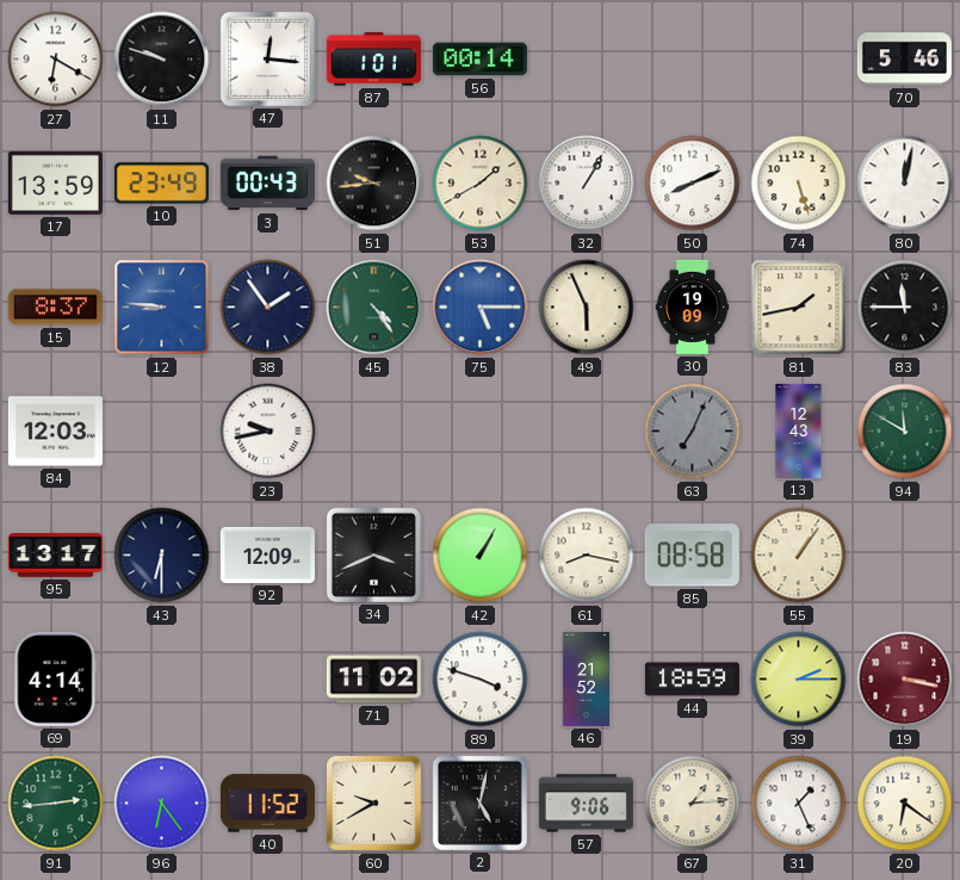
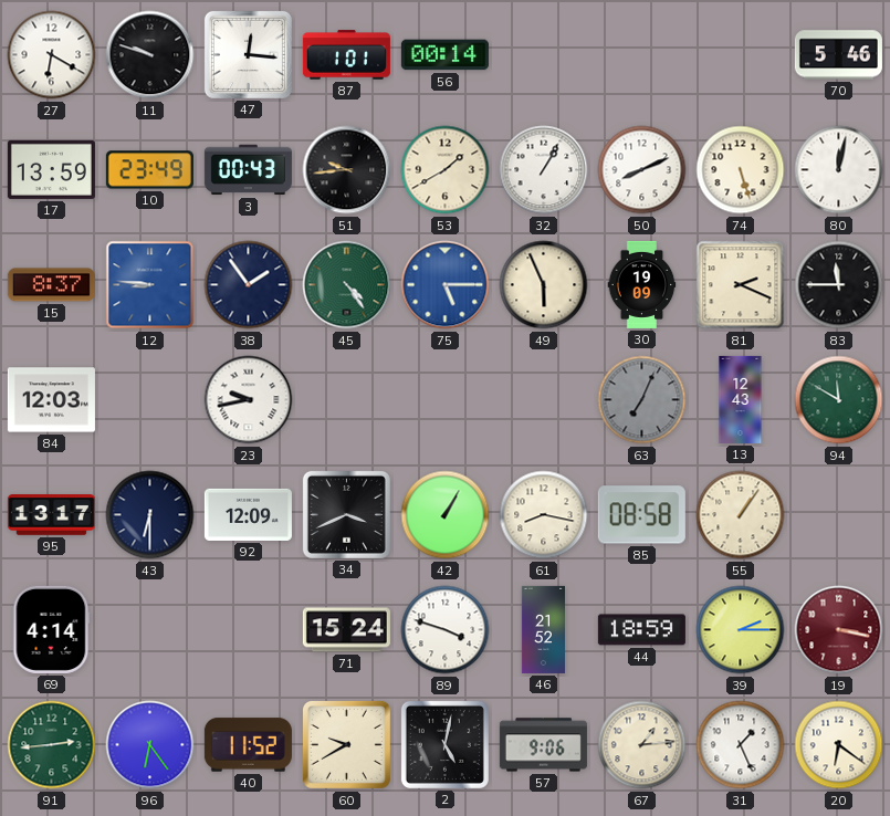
81: 1:43 -> 2:19
71: 11:02 -> 15:24
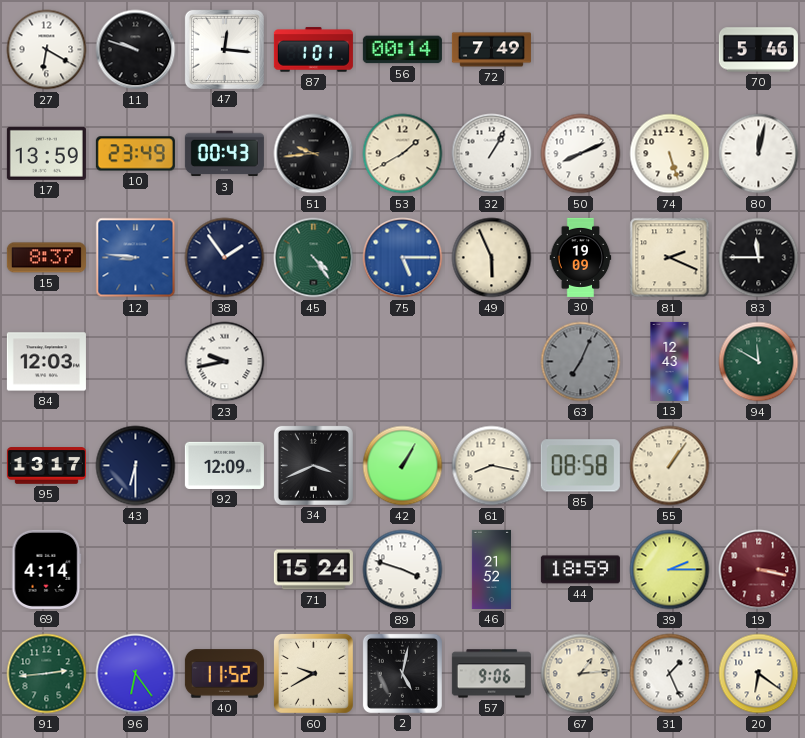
72: none -> 7:49
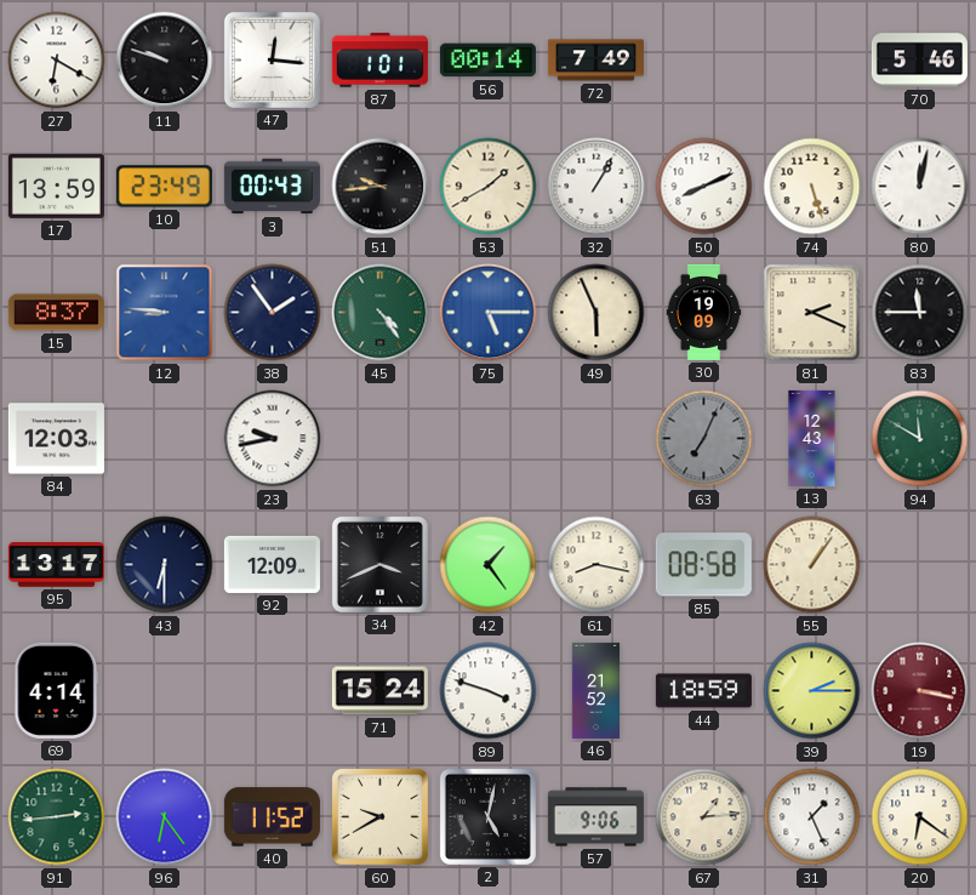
42: 1:05 -> 1:24
